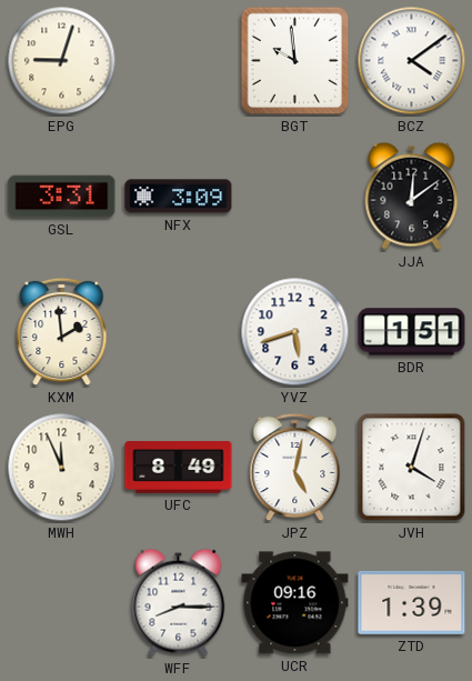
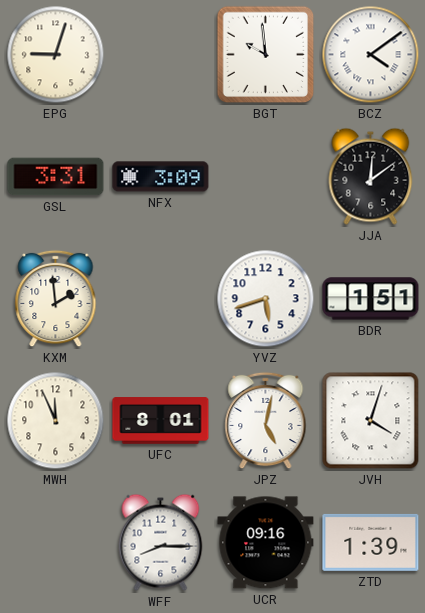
UFC: 8:49 -> 8:01
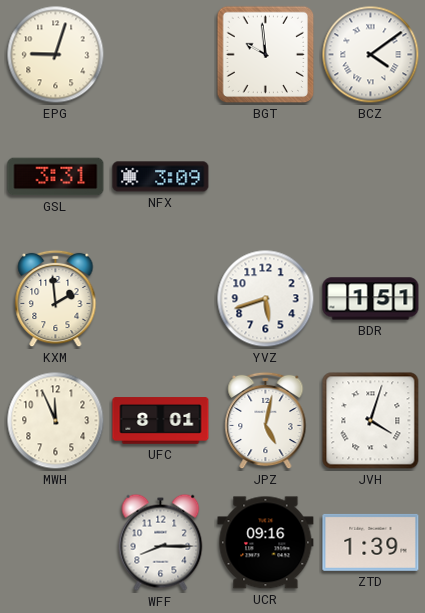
JJA: 12:09 -> none
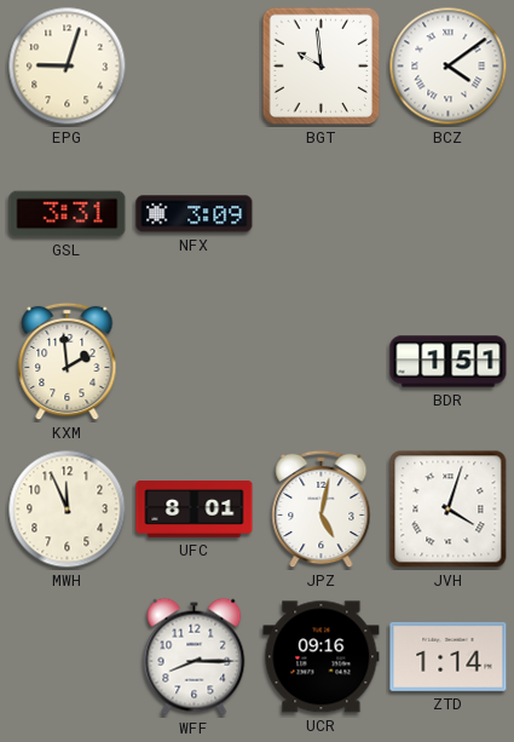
YVZ: 5:42 -> none
ZTD: 1:39 -> 1:14
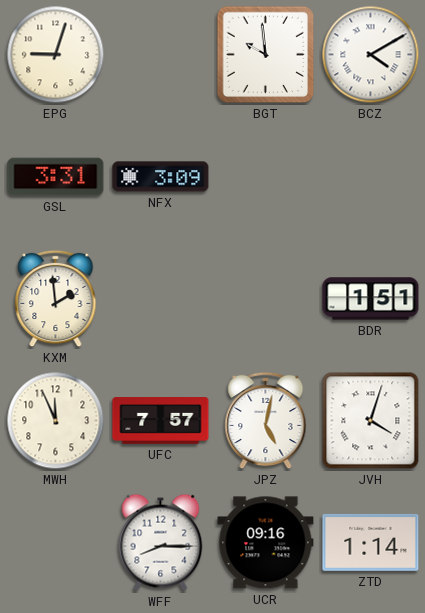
BCZ: 4:09 -> 4:10
UFC: 8:01 -> 7:57
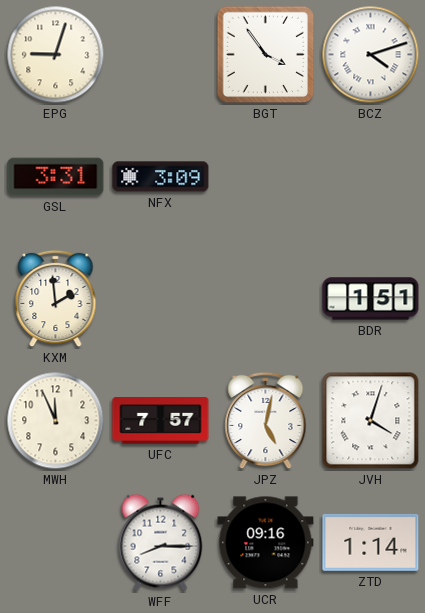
BGT: 9:59 -> 3:54
BCZ: 4:10 -> 4:12
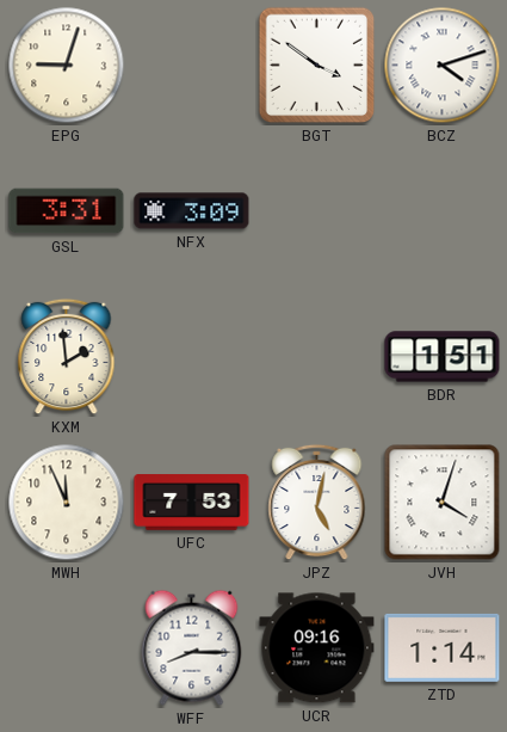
BGT: 3:54 -> 3:51
UFC: 7:57 -> 7:53
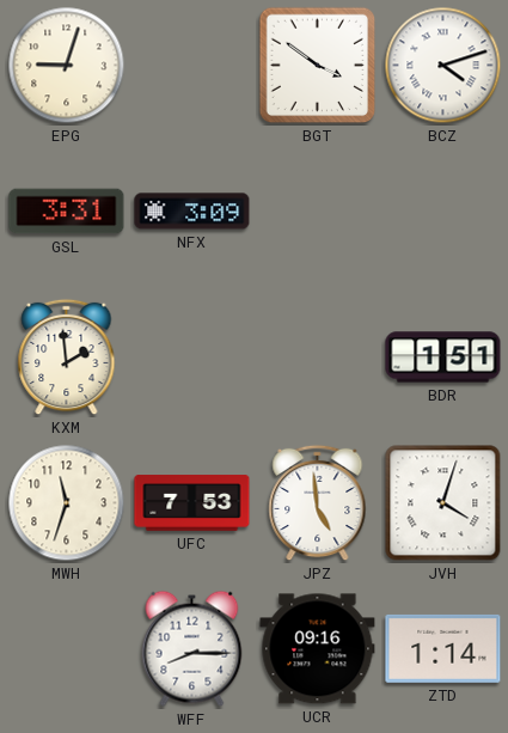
MWH: 11:56 -> 11:33
JPZ: 5:02 -> 4:59
